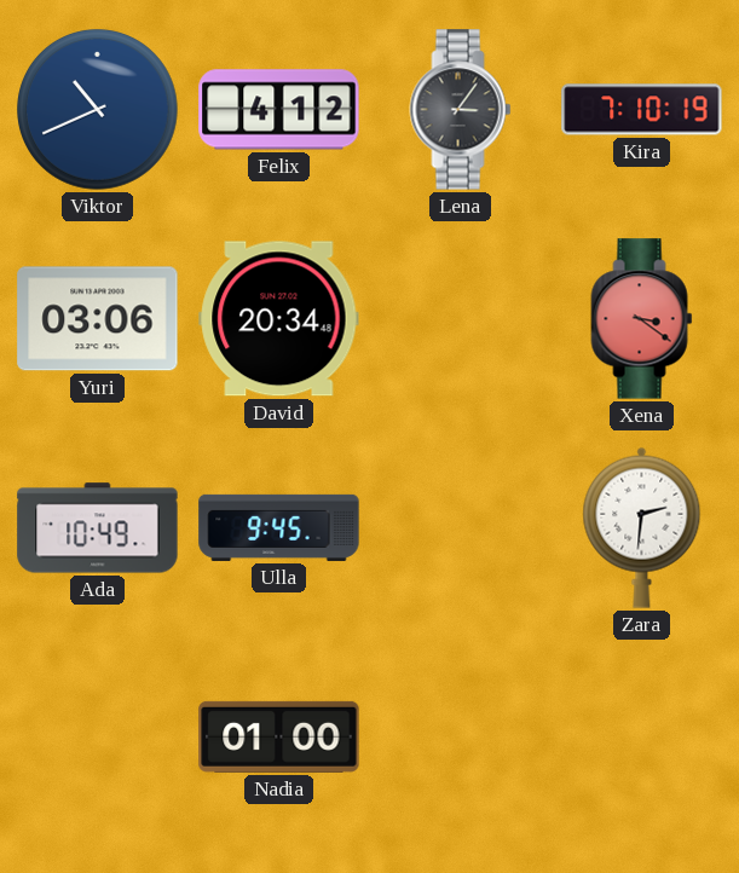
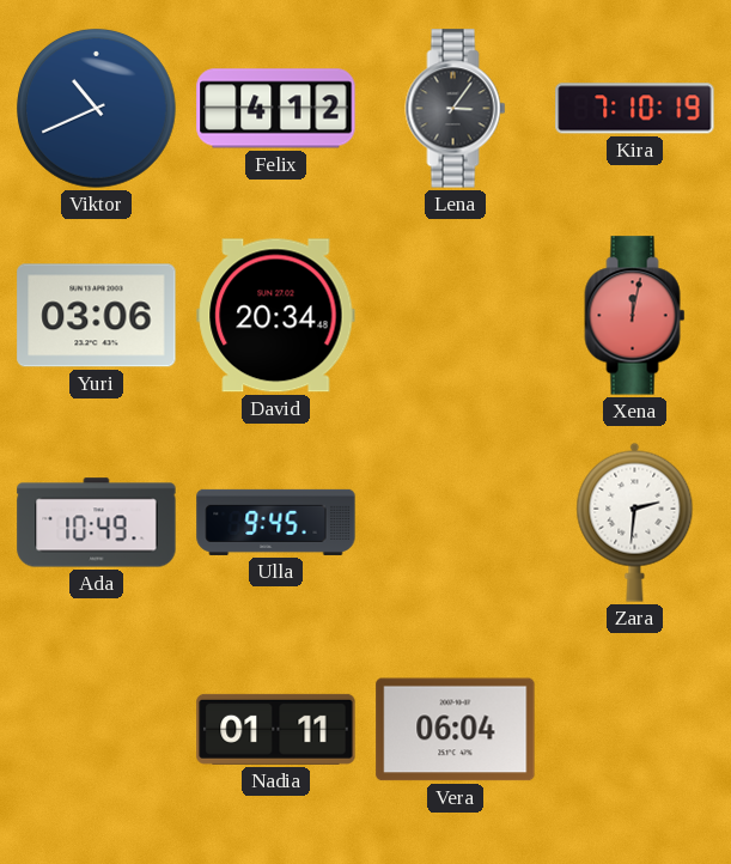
Xena: 3:21 -> 12:02
Nadia: 01:00 -> 01:11
Vera: none -> 06:04
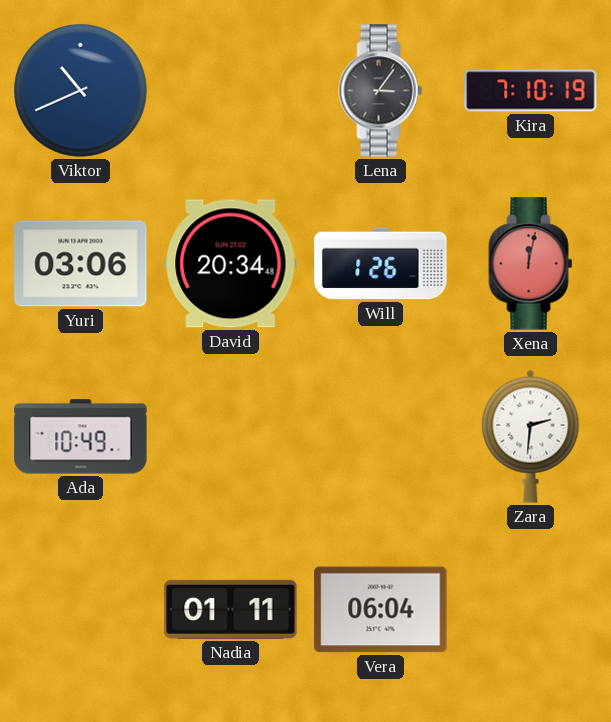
Felix: 4:12 -> none
Will: none -> 1:26
Ulla: 9:45 -> none
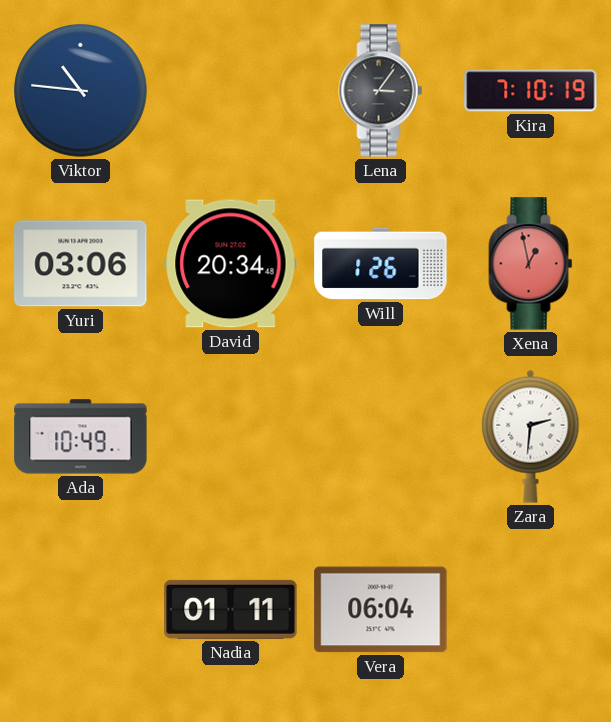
Viktor: 10:41 -> 10:46
Xena: 12:02 -> 12:58
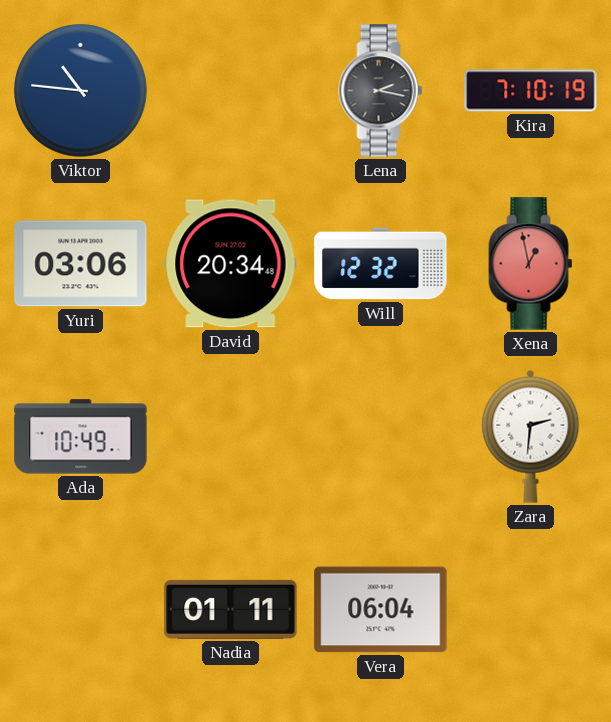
Lena: 3:06 -> 2:17
Will: 1:26 -> 12:32
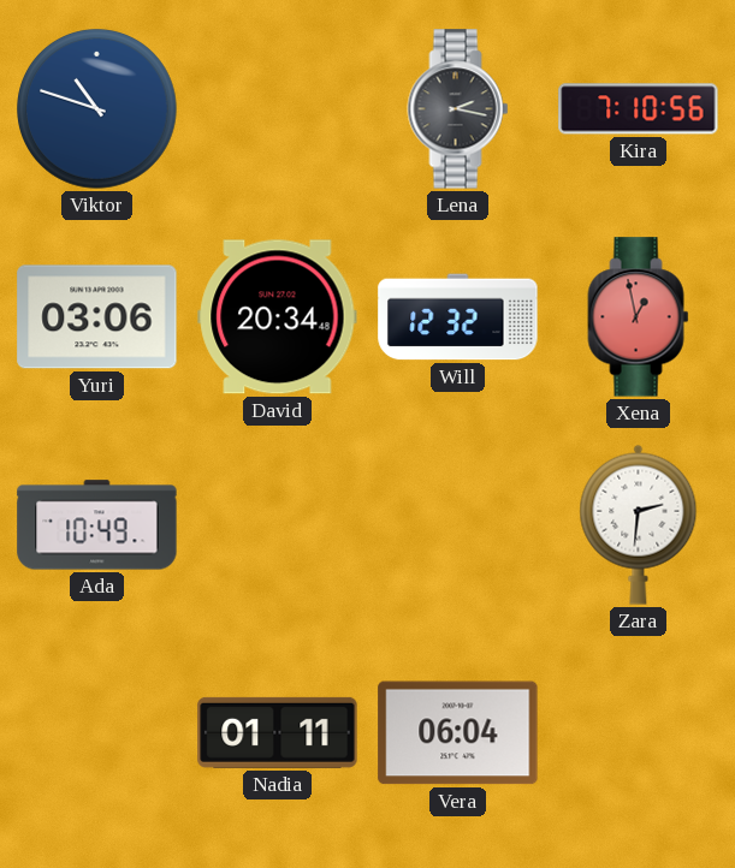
Viktor: 10:46 -> 10:48
Kira: 7:10:19 -> 7:10:56
